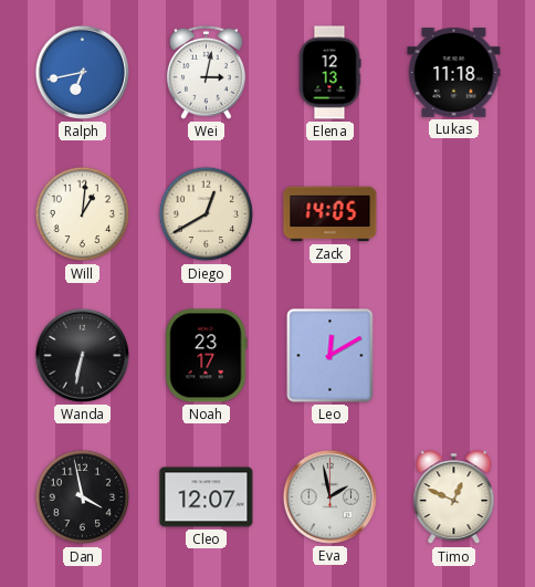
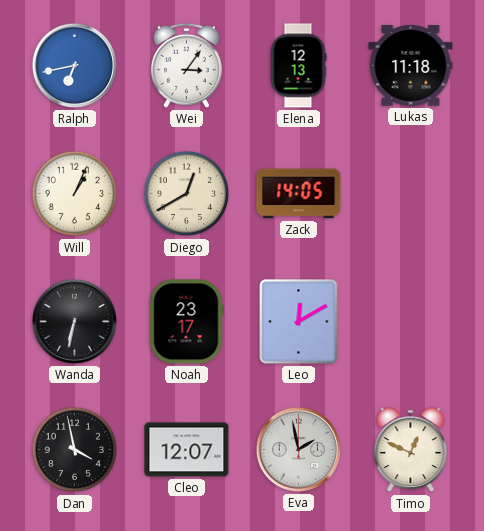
Wei: 3:02 -> 3:06
Will: 1:01 -> 1:04
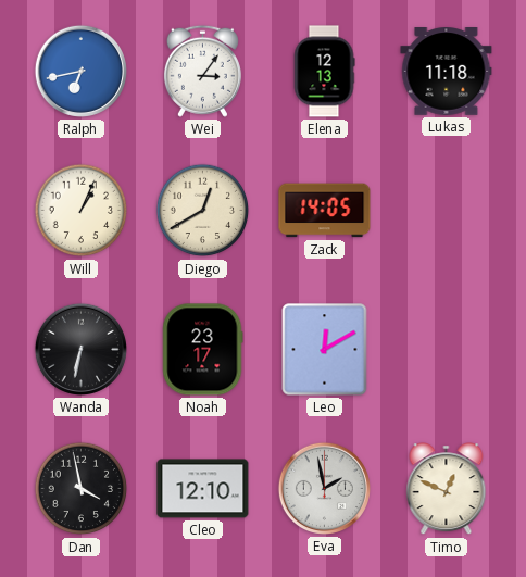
Cleo: 12:07 -> 12:10
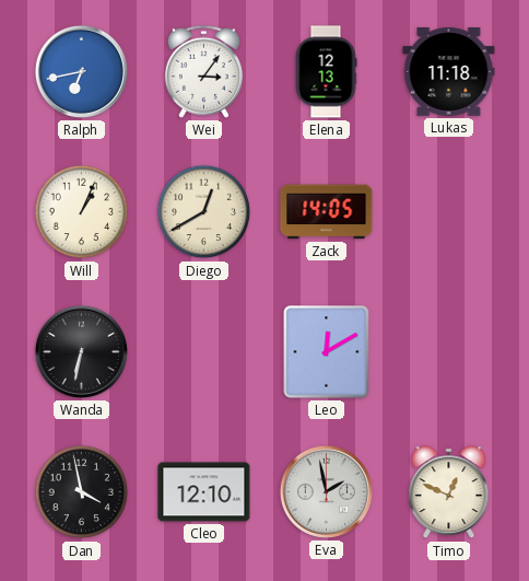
Noah: 23:17 -> none
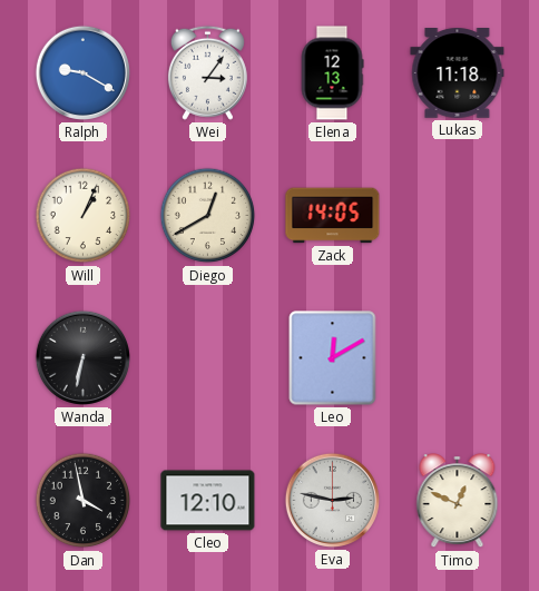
Ralph: 6:43 -> 9:20
Eva: 1:58 -> 2:47
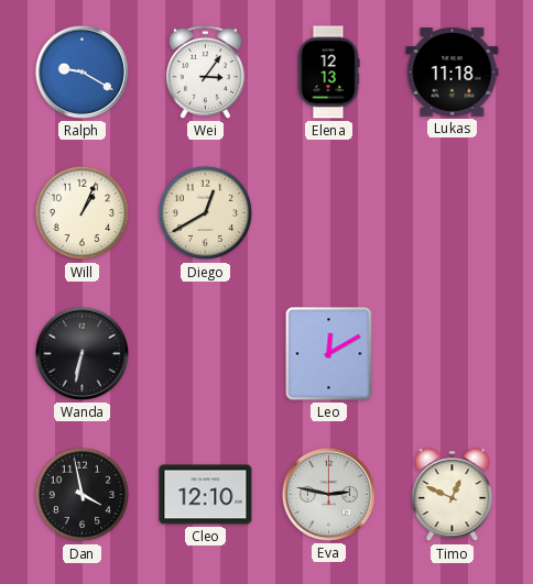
Zack: 14:05 -> none
